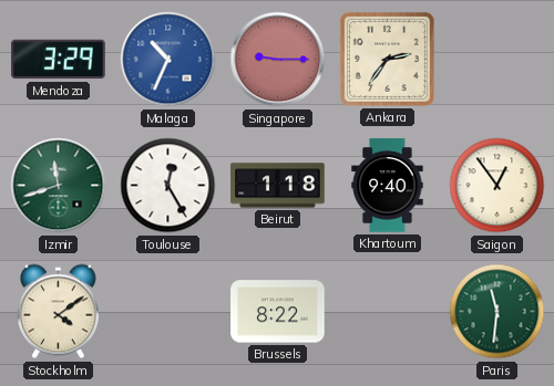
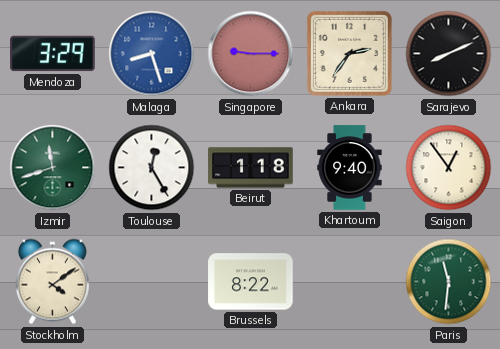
Malaga: 10:34 -> 8:27
Sarajevo: none -> 8:11
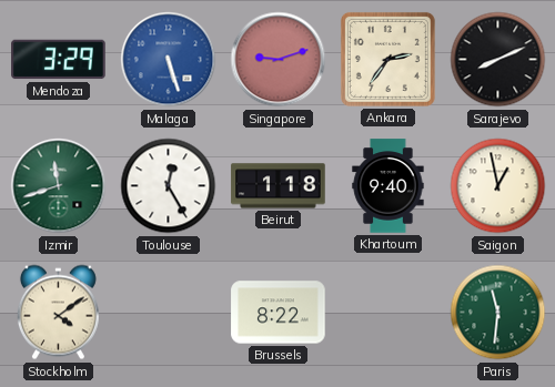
Malaga: 8:27 -> 5:27
Singapore: 9:15 -> 9:12
Saigon: 12:54 -> 12:58
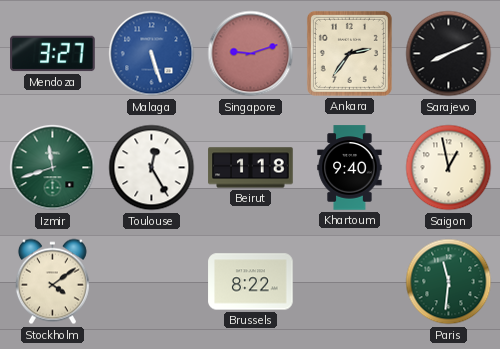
Mendoza: 3:29 -> 3:27
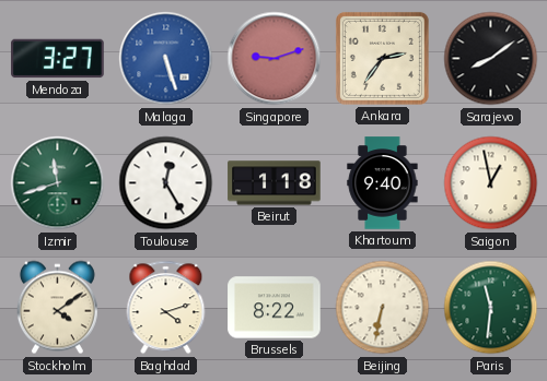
Sarajevo: 8:11 -> 8:09
Baghdad: none -> 4:12
Beijing: none -> 6:32
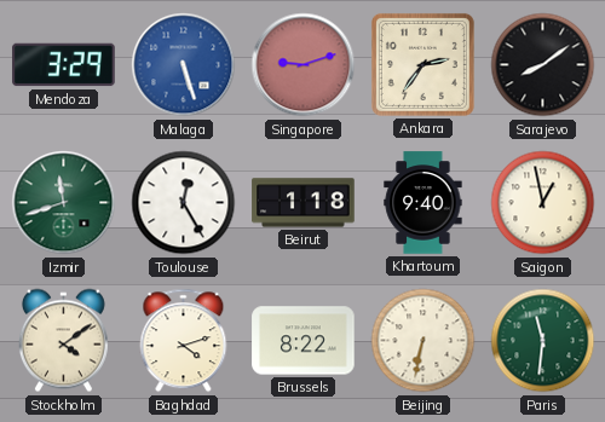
Mendoza: 3:27 -> 3:29
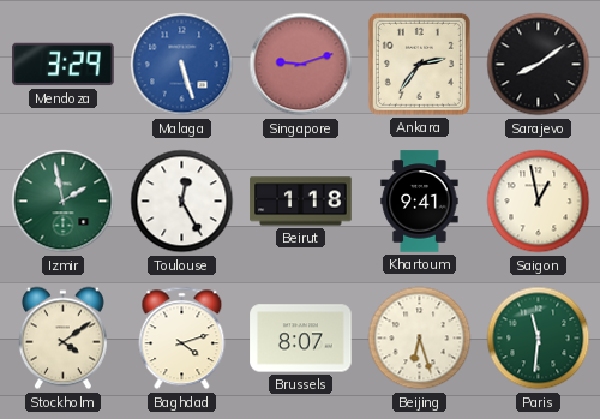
Izmir: 11:42 -> 1:58
Khartoum: 9:40 -> 9:41
Brussels: 8:22 -> 8:07
Beijing: 6:32 -> 6:27
